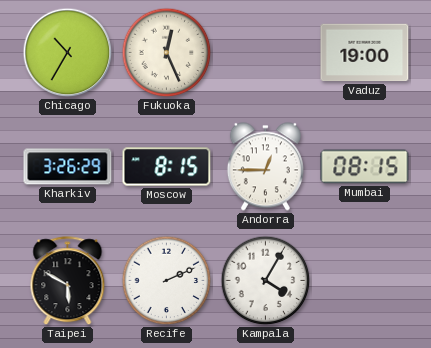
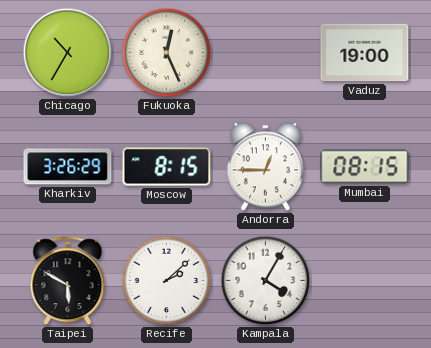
Recife: 2:11 -> 2:08
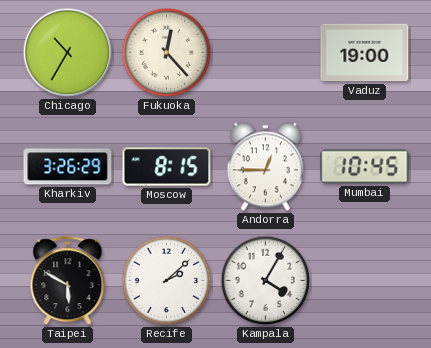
Fukuoka: 12:26 -> 12:23
Mumbai: 08:15 -> 10:45
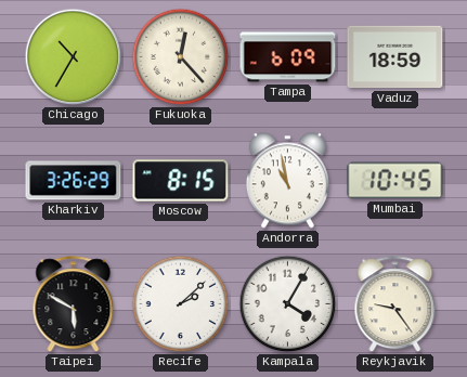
Tampa: none -> 6:09
Vaduz: 19:00 -> 18:59
Andorra: 12:45 -> 10:58
Reykjavik: none -> 9:24
